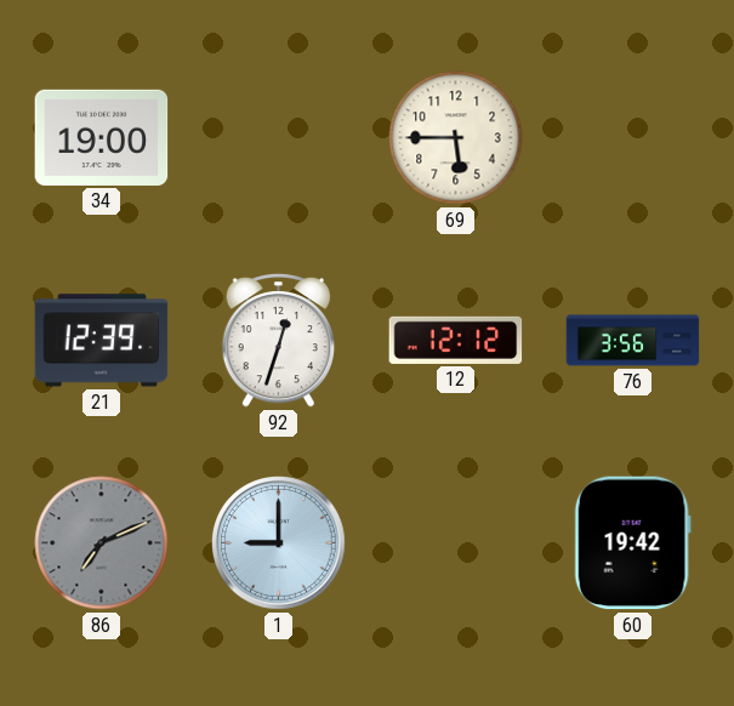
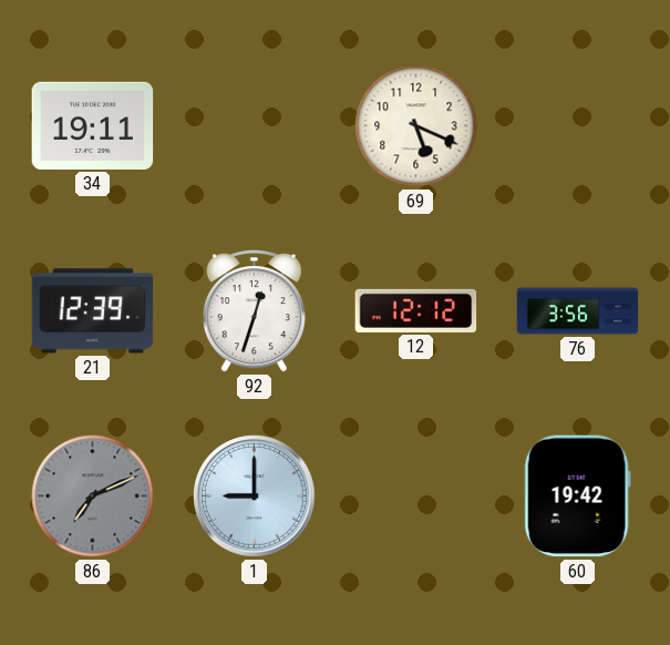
34: 19:00 -> 19:11
69: 5:45 -> 5:19
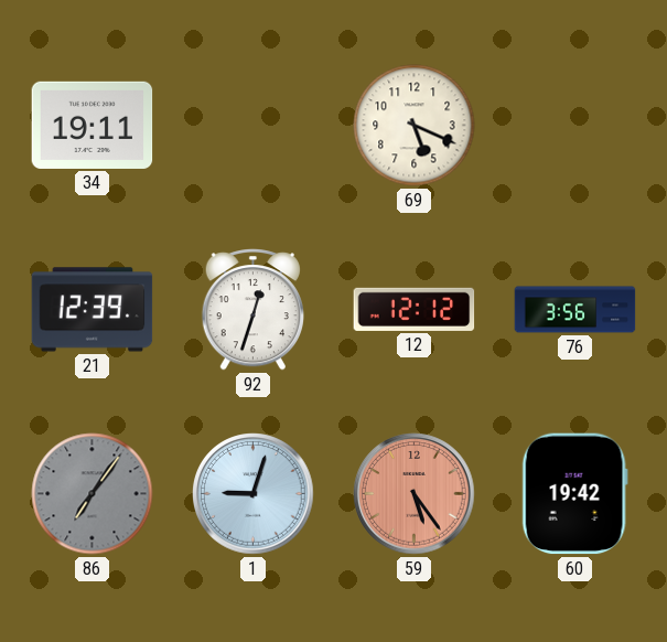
86: 7:11 -> 7:06
1: 9:00 -> 9:03
59: none -> 5:24
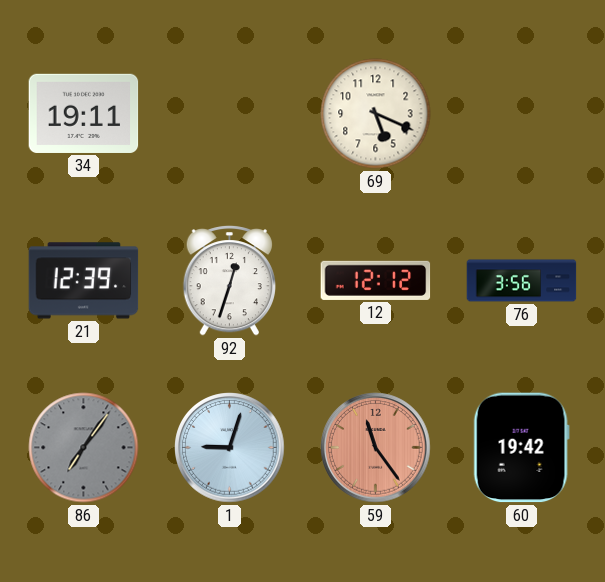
59: 5:24 -> 11:24
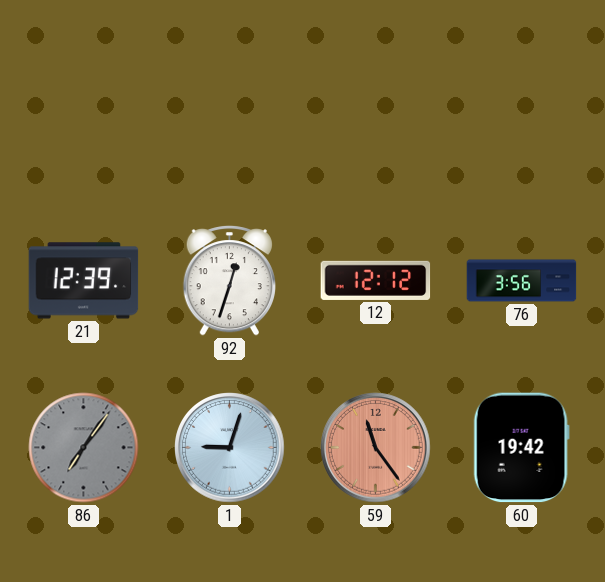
34: 19:11 -> none
69: 5:19 -> none
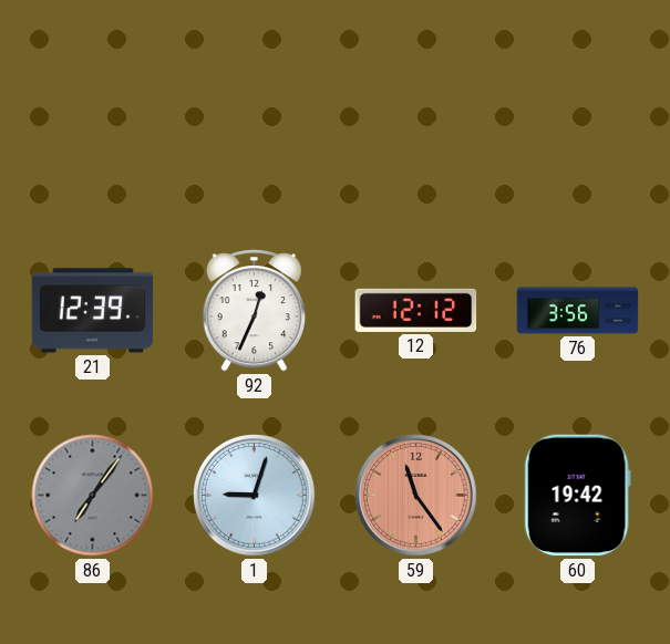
92: 12:33 -> 12:34
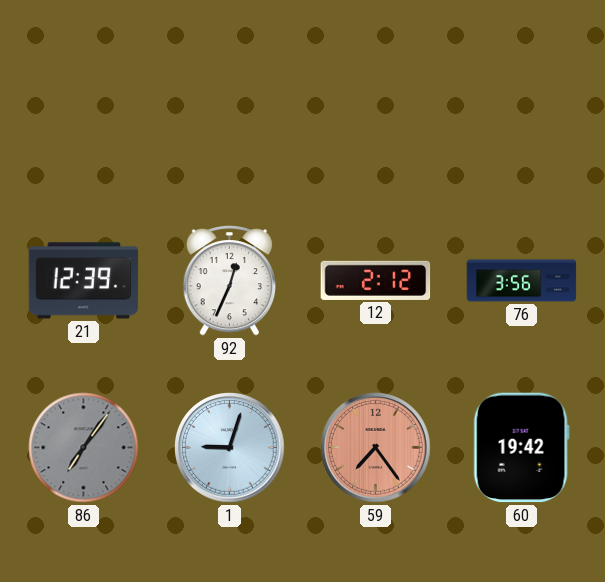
12: 12:12 -> 2:12
59: 11:24 -> 7:24
